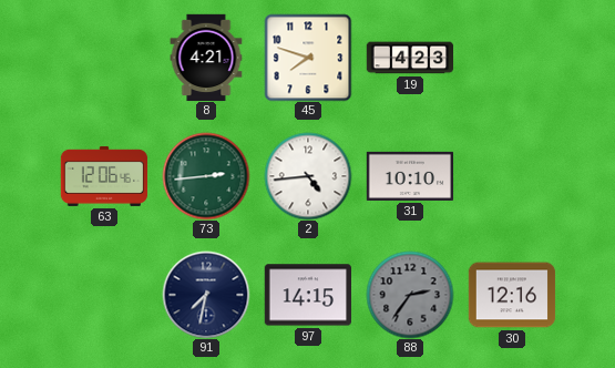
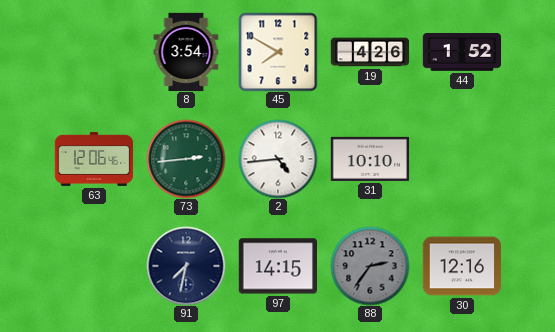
8: 4:21 -> 3:54
45: 7:48 -> 7:50
19: 4:23 -> 4:26
44: none -> 1:52
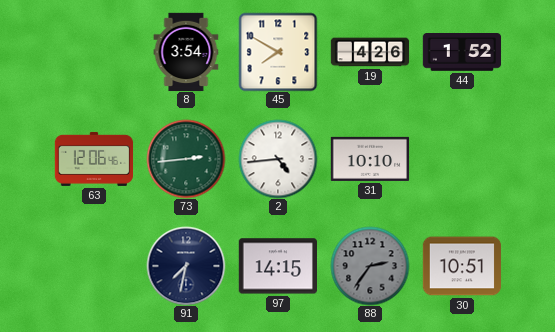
30: 12:16 -> 10:51
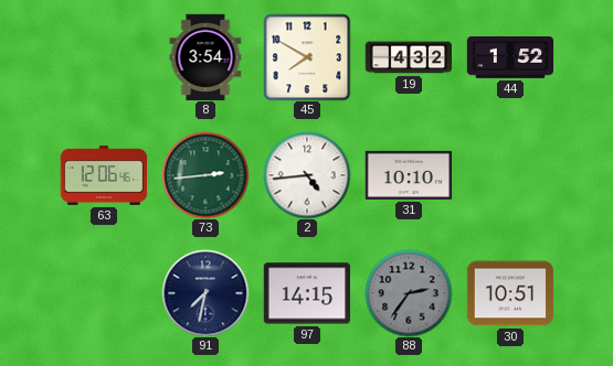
19: 4:26 -> 4:32
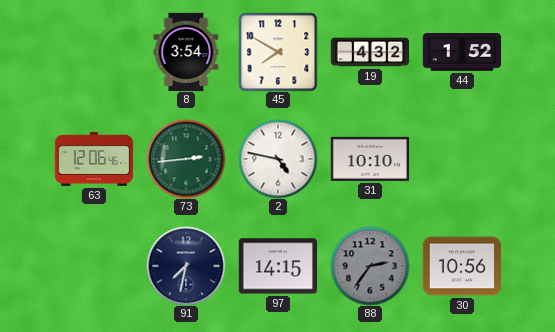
2: 4:44 -> 4:47
30: 10:51 -> 10:56
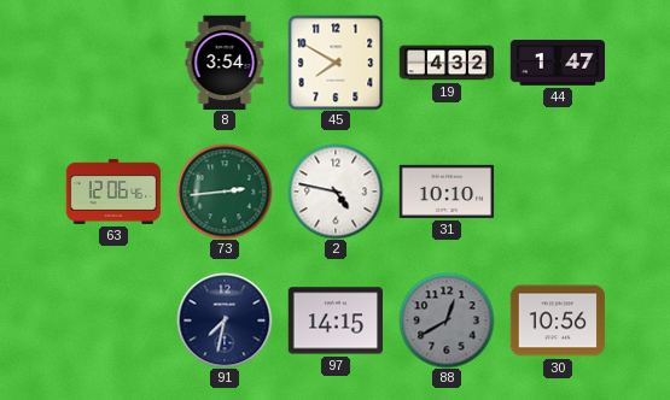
44: 1:52 -> 1:47
88: 2:36 -> 12:40
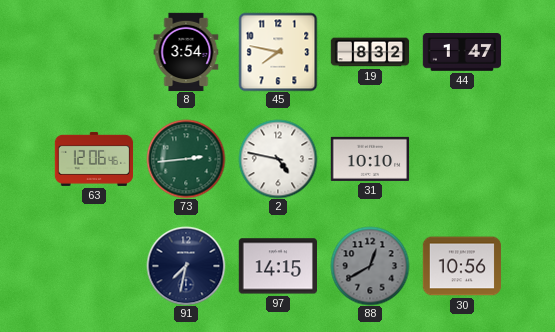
45: 7:50 -> 7:47
19: 4:32 -> 8:32
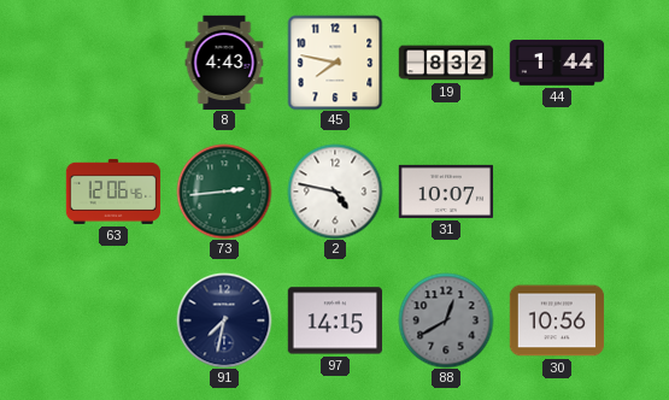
8: 3:54 -> 4:43
44: 1:47 -> 1:44
31: 10:10 -> 10:07
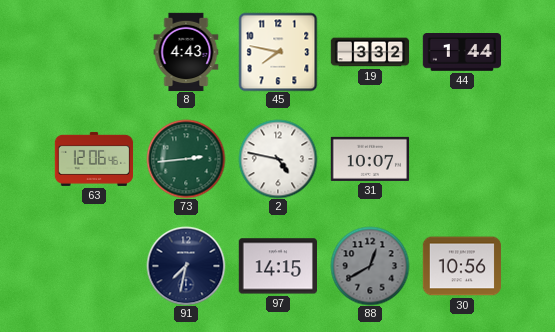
19: 8:32 -> 3:32
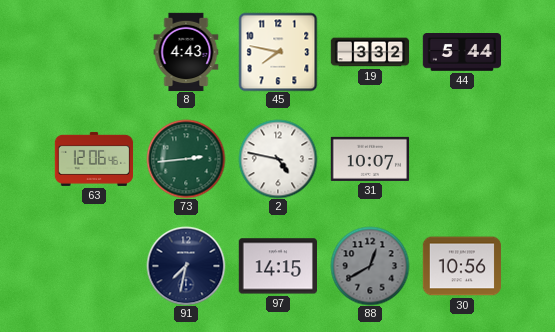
44: 1:44 -> 5:44
